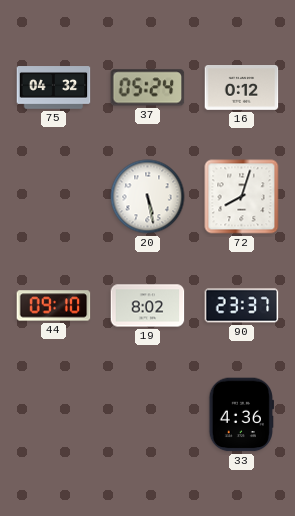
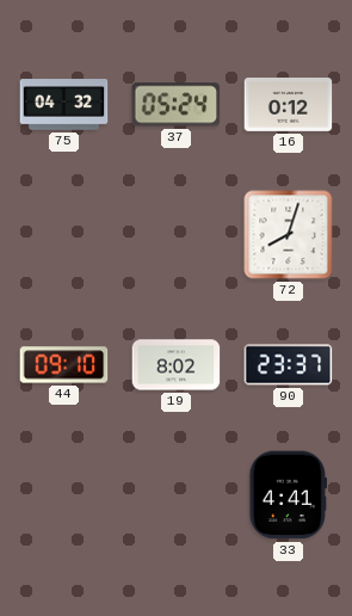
20: 5:28 -> none
33: 4:36 -> 4:41
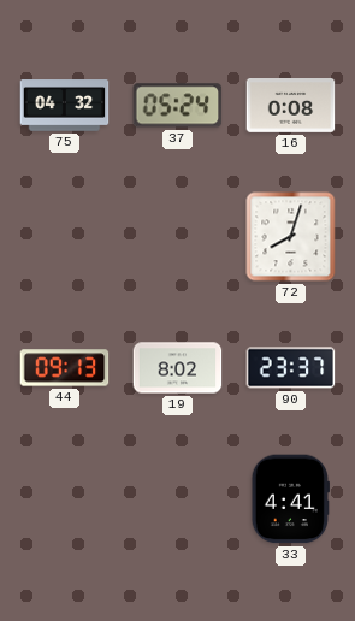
16: 0:12 -> 0:08
44: 09:10 -> 09:13
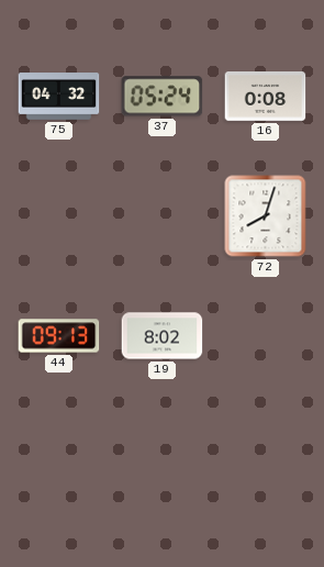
90: 23:37 -> none
33: 4:41 -> none
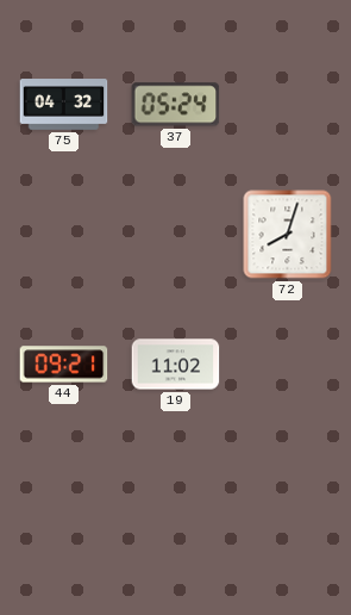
16: 0:08 -> none
44: 09:13 -> 09:21
19: 8:02 -> 11:02
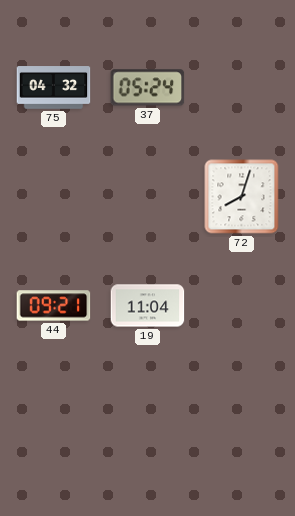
19: 11:02 -> 11:04
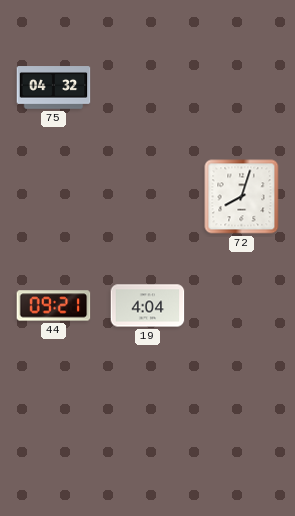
37: 05:24 -> none
19: 11:04 -> 4:04
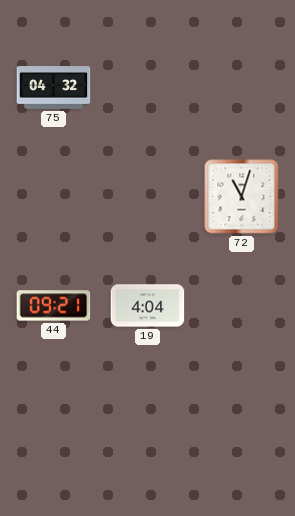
72: 8:03 -> 11:03
